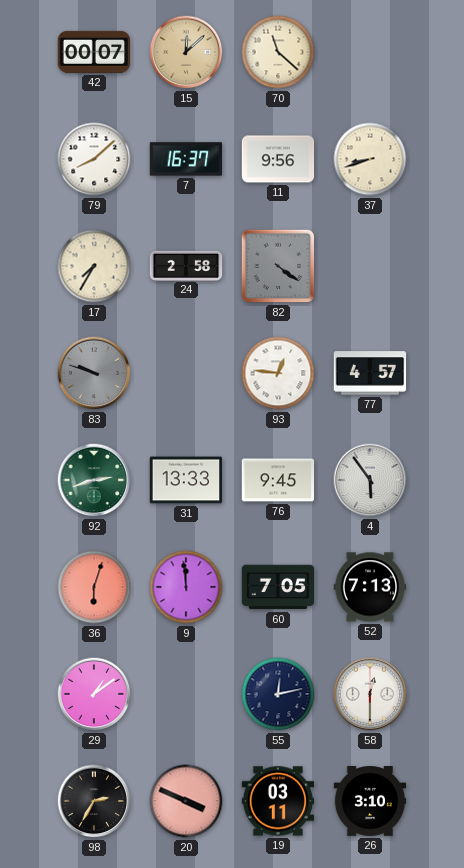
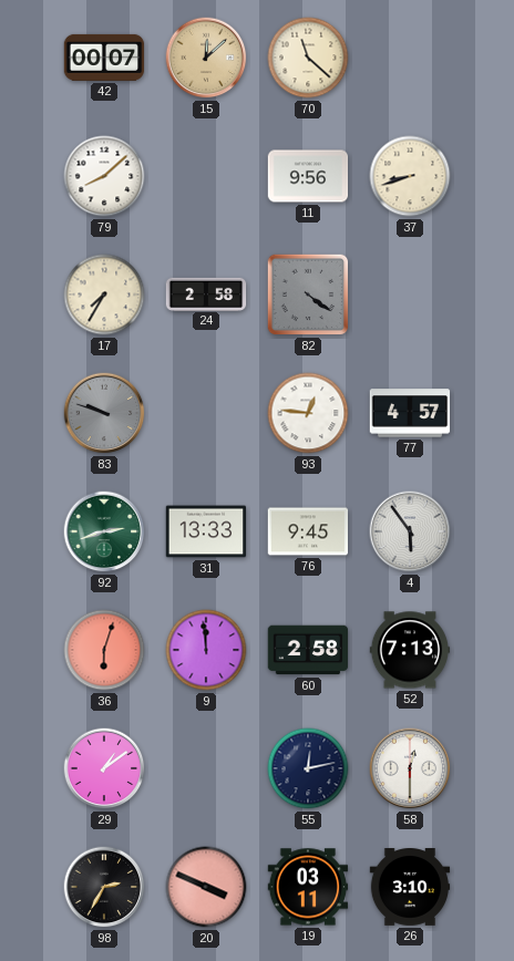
7: 16:37 -> none
60: 7:05 -> 2:58
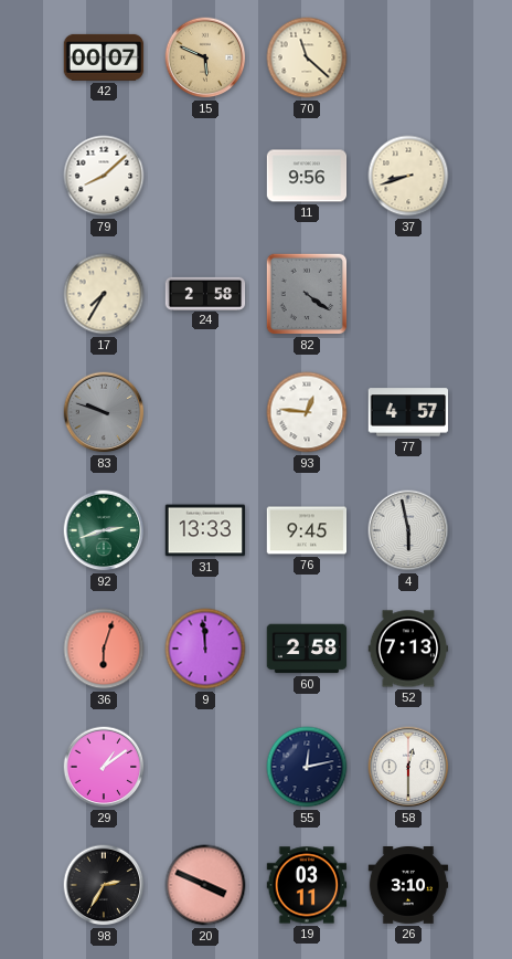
15: 12:08 -> 5:49
4: 5:54 -> 5:58
